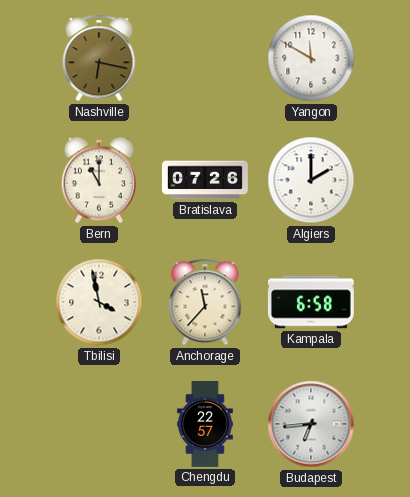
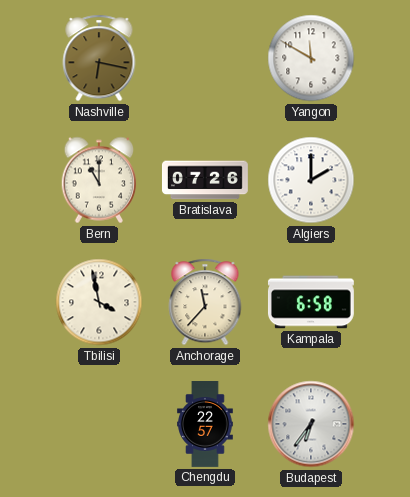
Budapest: 6:44 -> 6:36
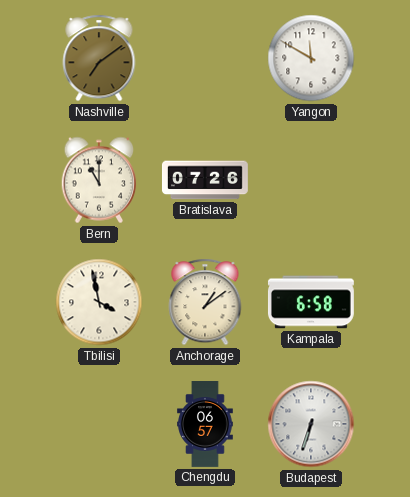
Nashville: 6:17 -> 7:09
Algiers: 2:00 -> none
Anchorage: 11:37 -> 1:09
Chengdu: 22:57 -> 06:57
Budapest: 6:36 -> 6:33
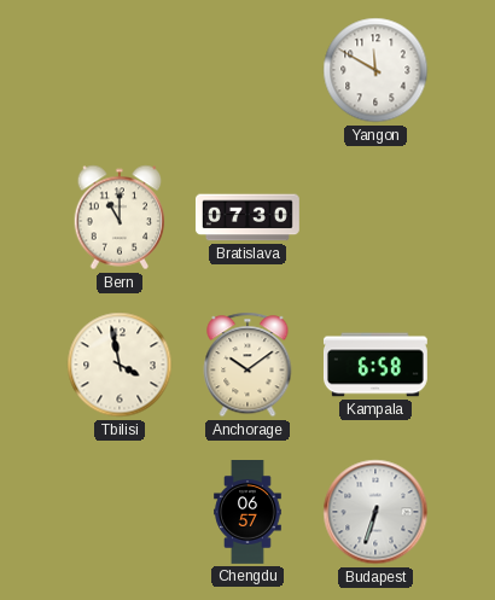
Nashville: 7:09 -> none
Bratislava: 07:26 -> 07:30
Anchorage: 1:09 -> 10:09
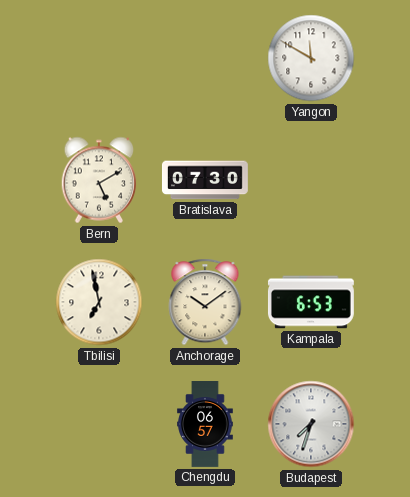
Bern: 11:00 -> 5:10
Tbilisi: 3:58 -> 6:58
Kampala: 6:58 -> 6:53
Budapest: 6:33 -> 7:33
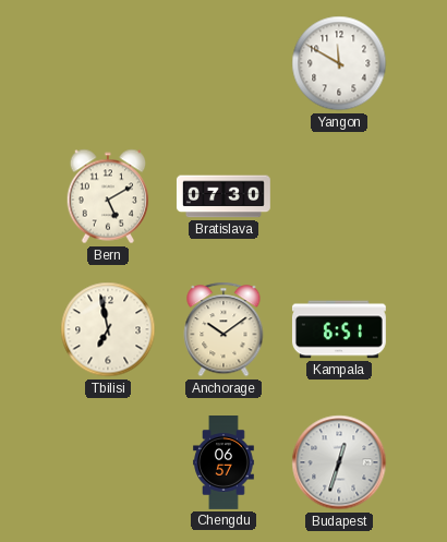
Kampala: 6:53 -> 6:51
Budapest: 7:33 -> 12:33
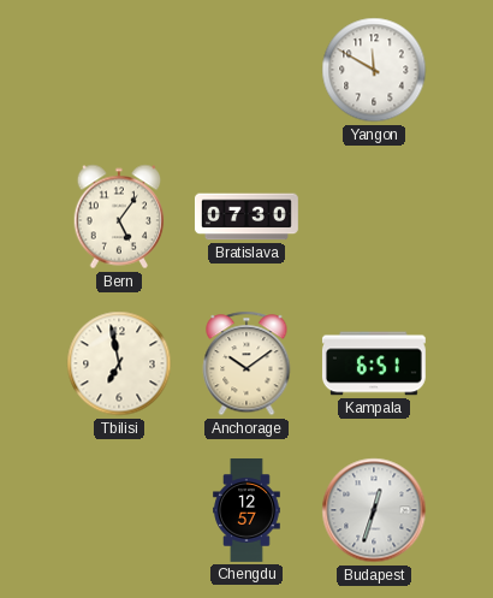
Bern: 5:10 -> 5:06
Chengdu: 06:57 -> 12:57
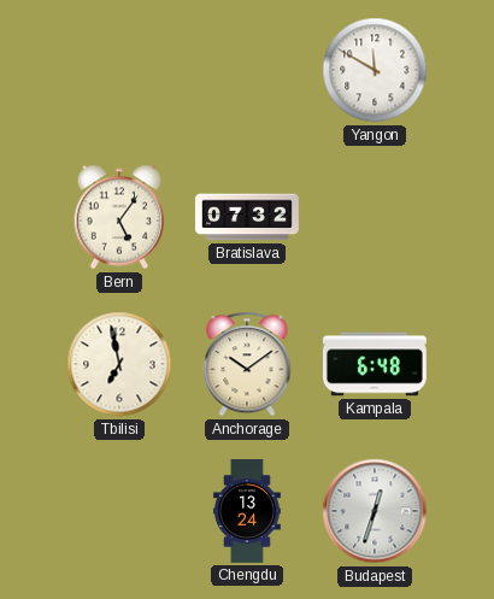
Bratislava: 07:30 -> 07:32
Kampala: 6:51 -> 6:48
Chengdu: 12:57 -> 13:24
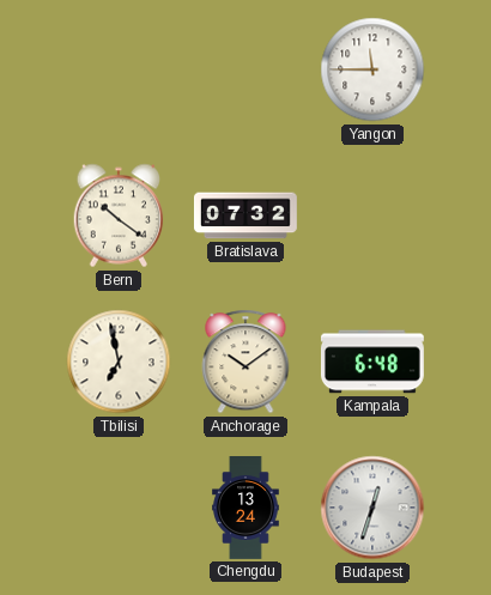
Yangon: 11:50 -> 11:45
Bern: 5:06 -> 10:21
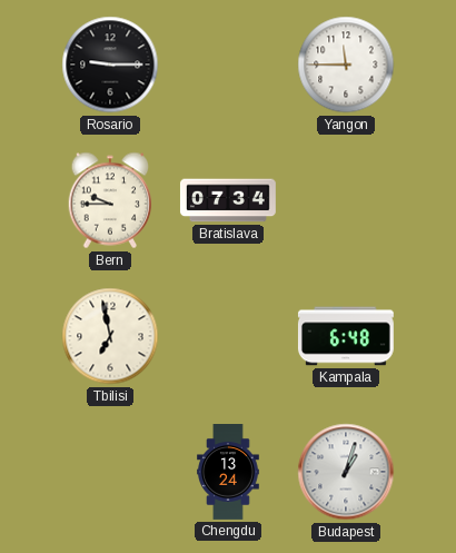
Rosario: none -> 9:15
Bern: 10:21 -> 9:45
Bratislava: 07:32 -> 07:34
Anchorage: 10:09 -> none
Budapest: 12:33 -> 1:03
